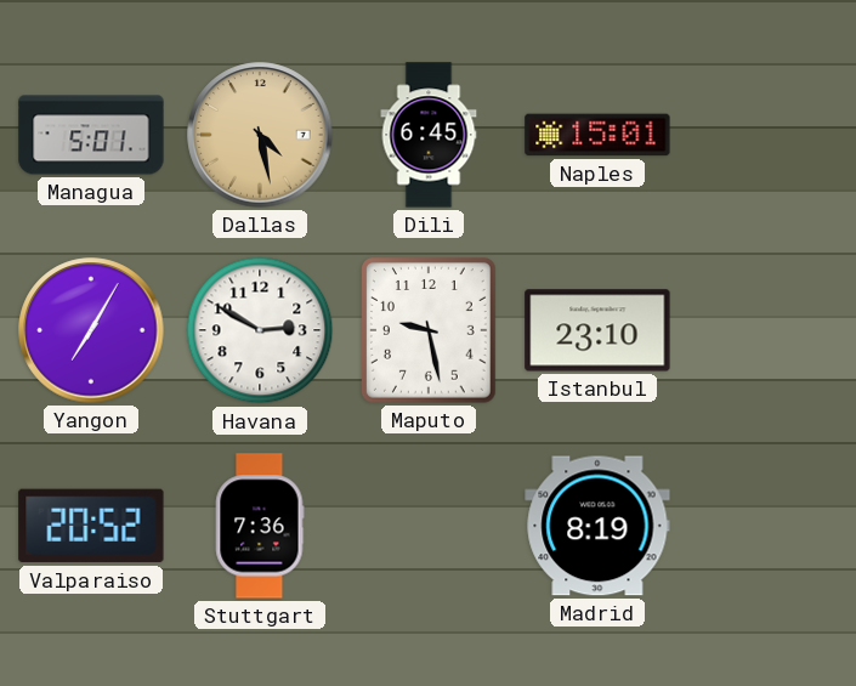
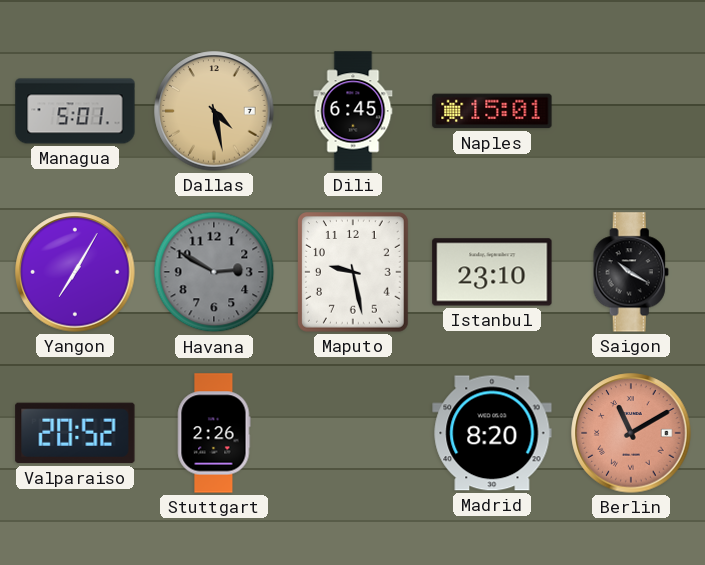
Havana dial: white -> grey
Saigon: none -> 10:20
Stuttgart: 7:36 -> 2:26
Madrid: 8:19 -> 8:20
Berlin: none -> 11:10
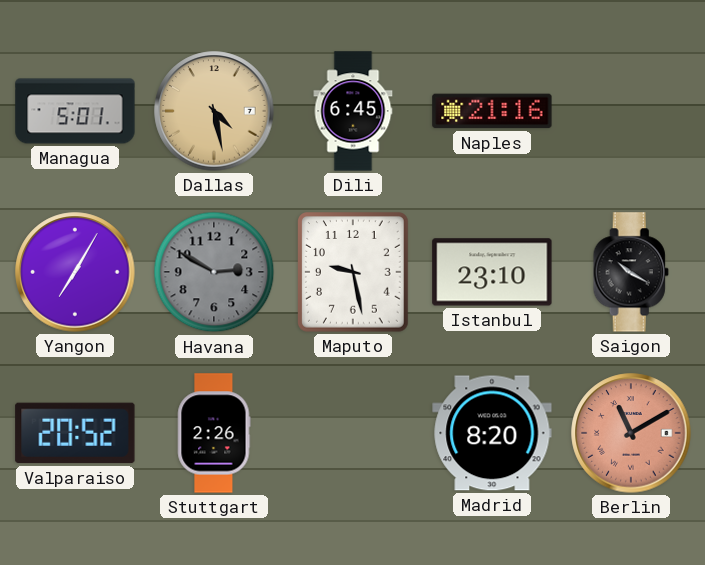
Naples: 15:01 -> 21:16
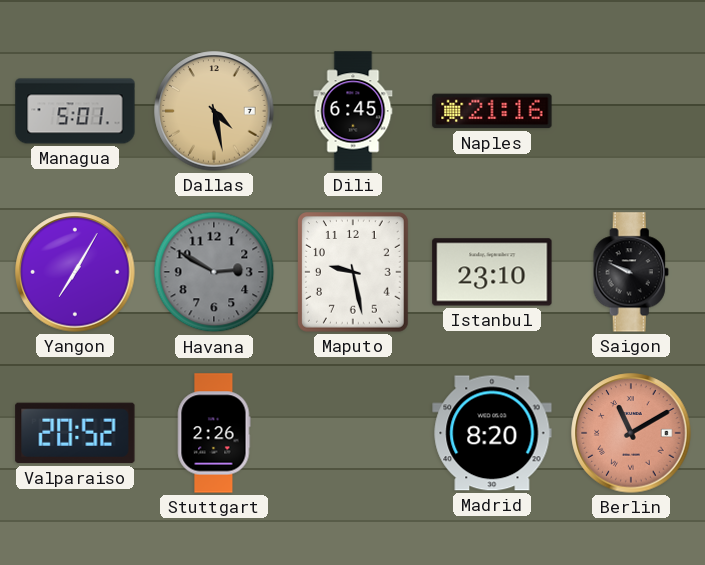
Saigon: 10:20 -> 9:49
